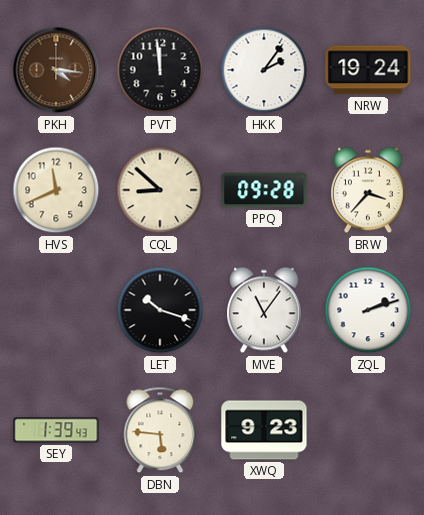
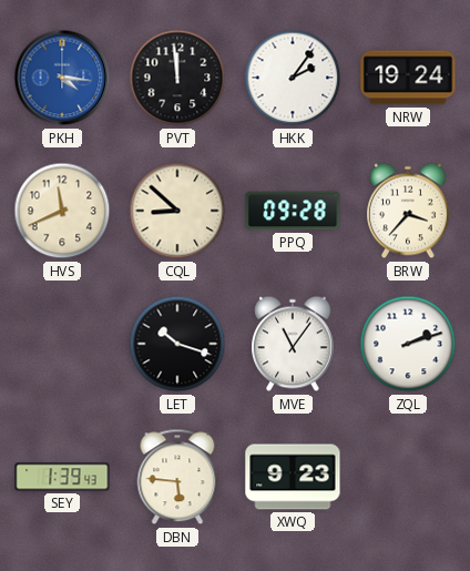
PKH dial: brown -> blue
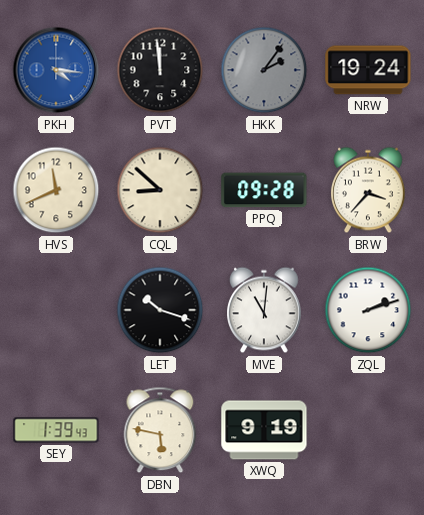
HKK dial: white -> grey
MVE: 11:06 -> 11:01
DBN: 5:46 -> 5:47
XWQ: 9:23 -> 9:19
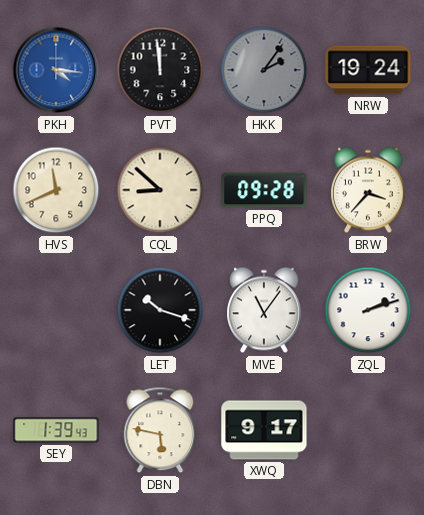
MVE: 11:01 -> 11:06
XWQ: 9:19 -> 9:17
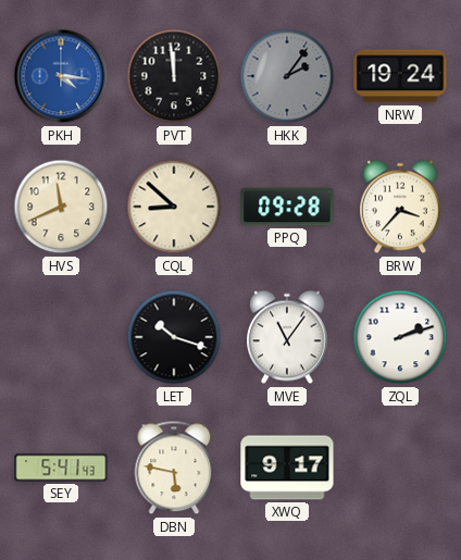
SEY: 1:39 -> 5:41
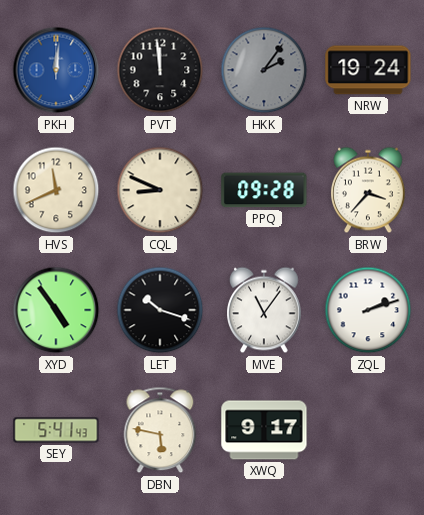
PKH: 4:16 -> 12:01
CQL: 8:52 -> 8:49
XYD: none -> 4:54
